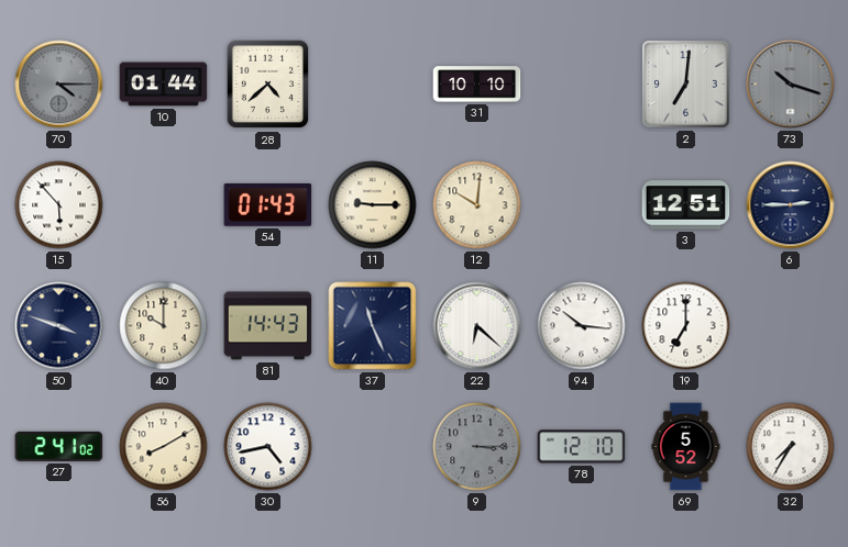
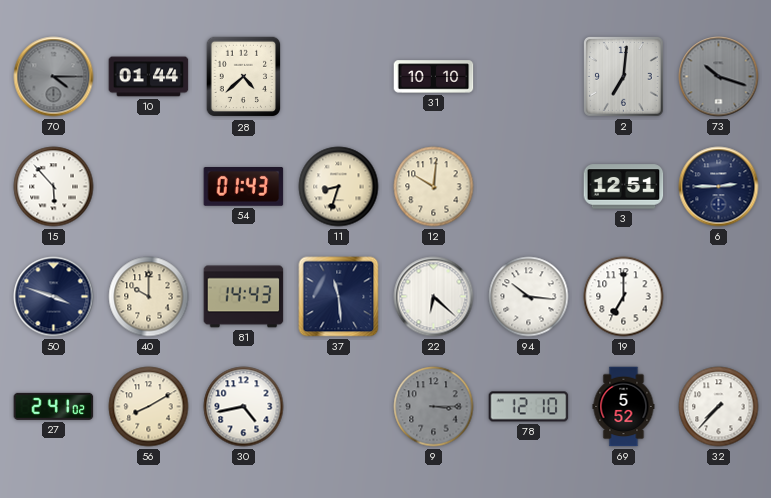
11: 9:15 -> 8:33
37: 11:26 -> 11:29
32: 7:35 -> 7:37
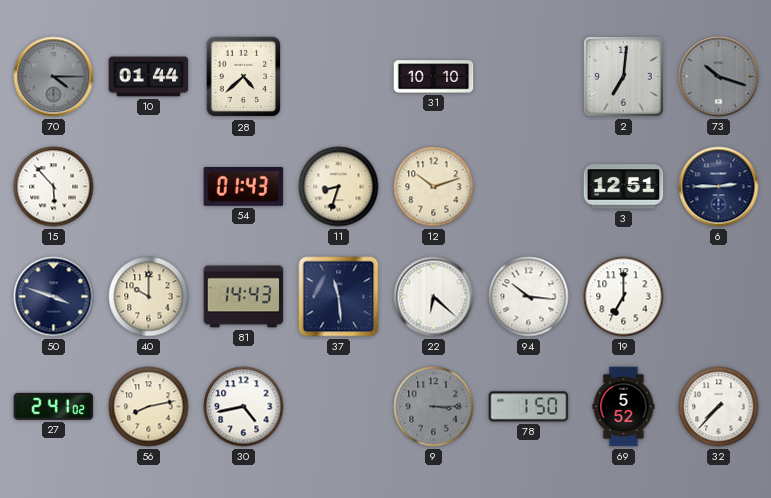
12: 10:01 -> 10:12
56: 8:10 -> 8:13
78: 12:10 -> 1:50
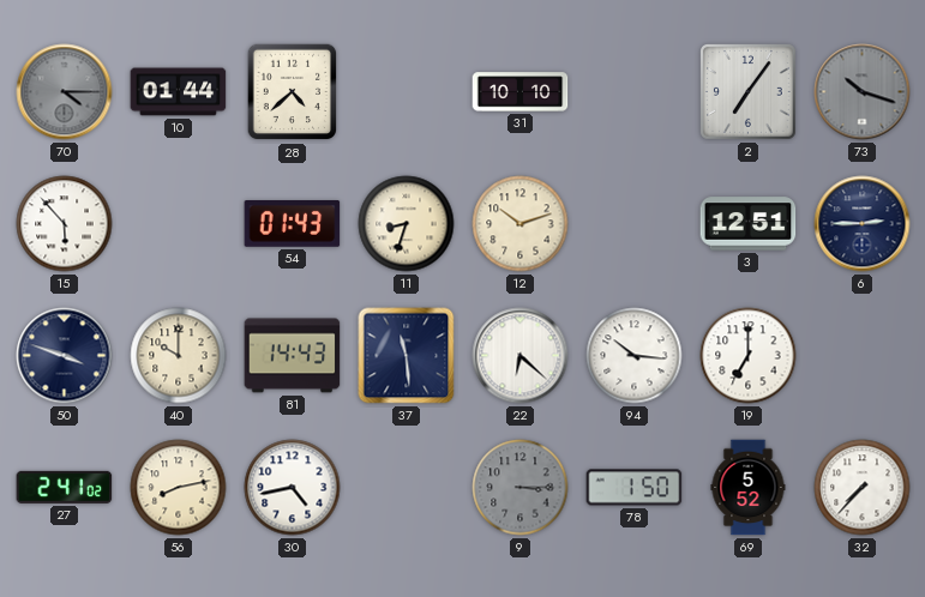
2: 7:01 -> 7:06
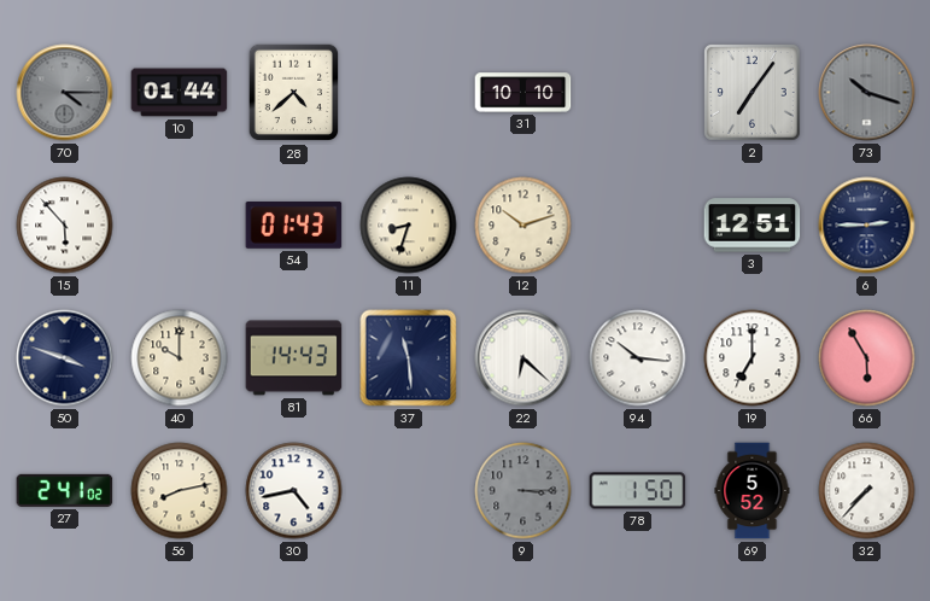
66: none -> 5:55
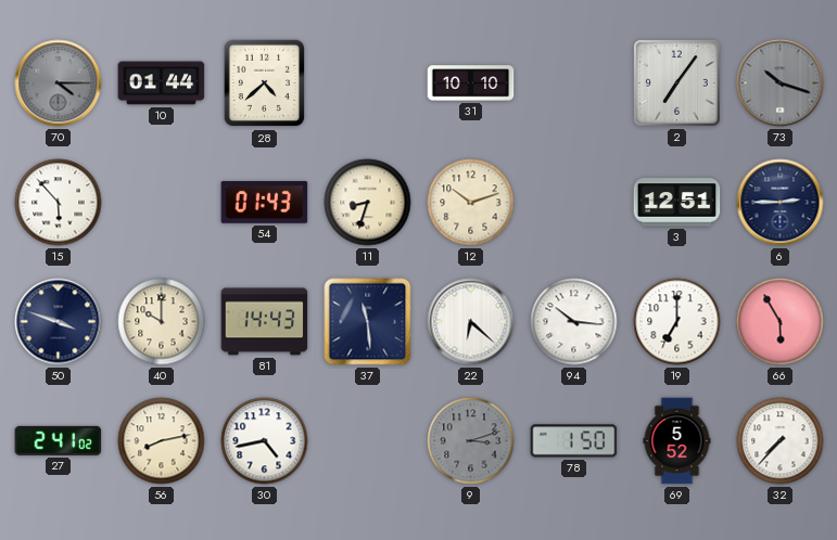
9: 3:15 -> 3:12
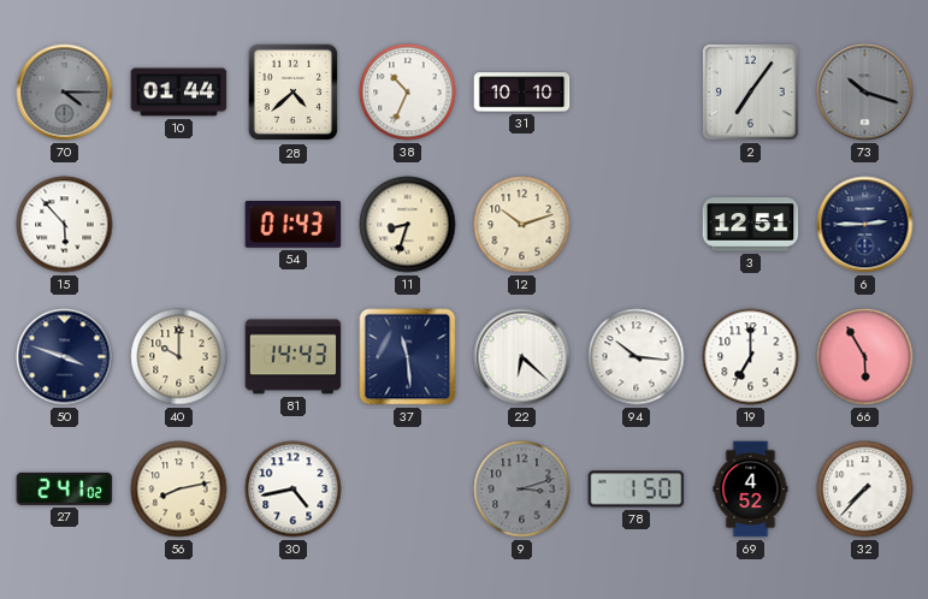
38: none -> 10:34
69: 5:52 -> 4:52
